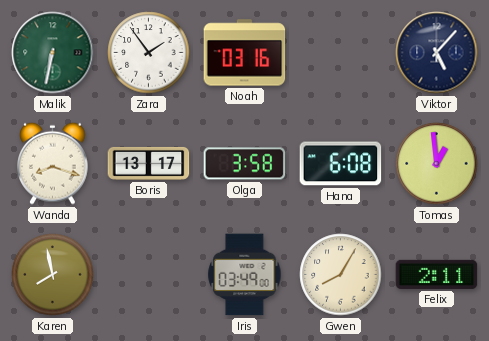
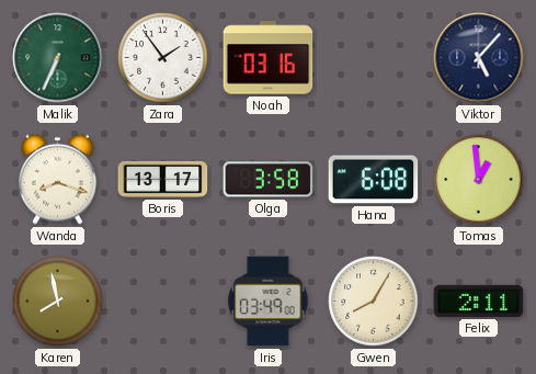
Malik: 6:32 -> 6:34
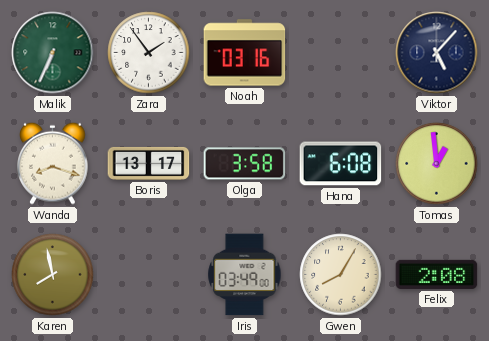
Felix: 2:11 -> 2:08
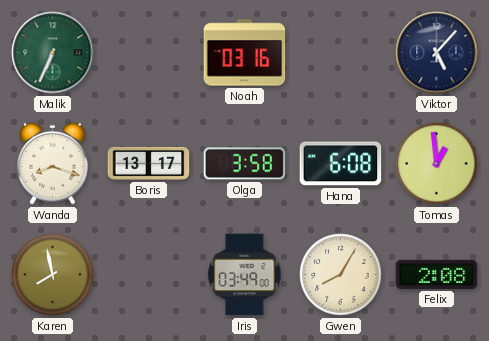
Zara: 1:54 -> none
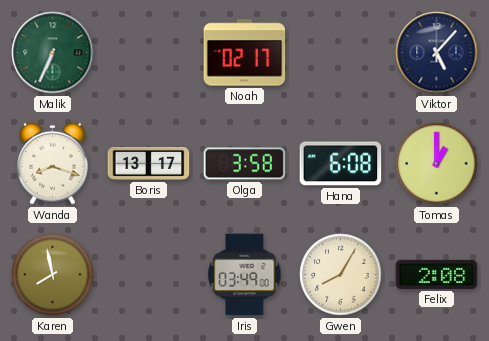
Noah: 03:16 -> 02:17
Tomas: 12:59 -> 1:00
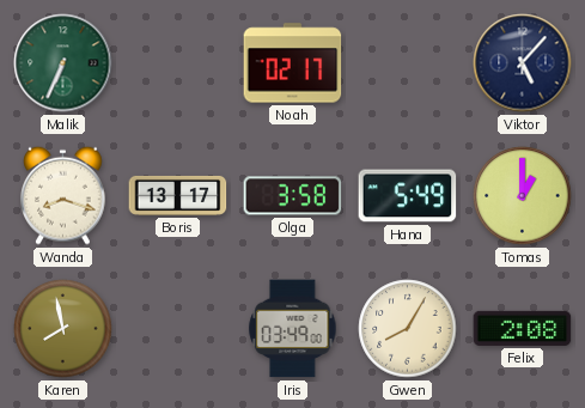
Hana: 6:08 -> 5:49
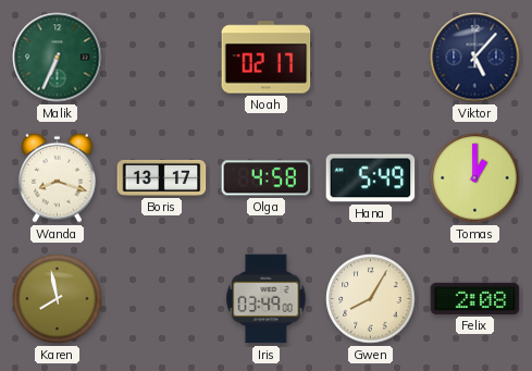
Olga: 3:58 -> 4:58
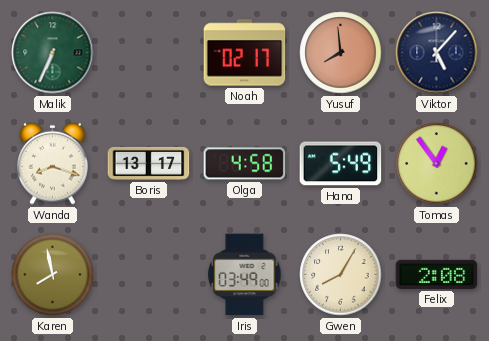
Yusuf: none -> 7:59
Tomas: 1:00 -> 12:54
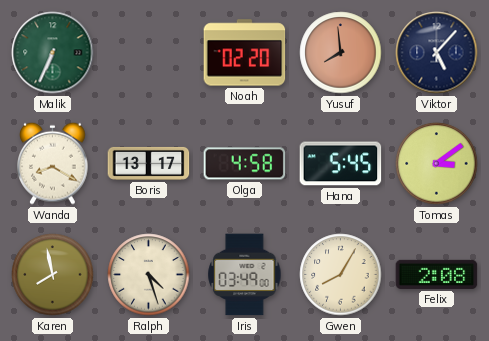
Noah: 02:17 -> 02:20
Wanda: 8:18 -> 8:20
Hana: 5:49 -> 5:45
Tomas: 12:54 -> 3:09
Ralph: none -> 4:27
